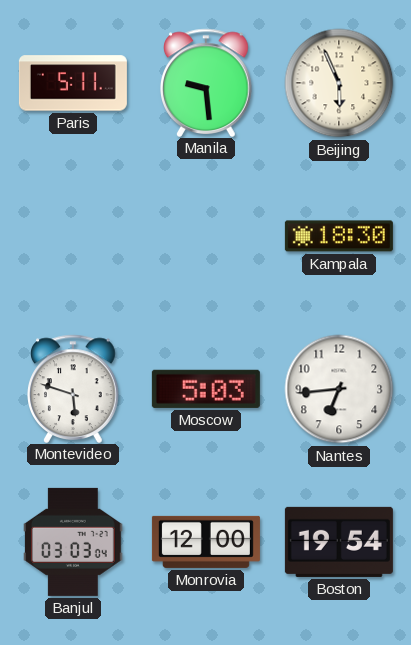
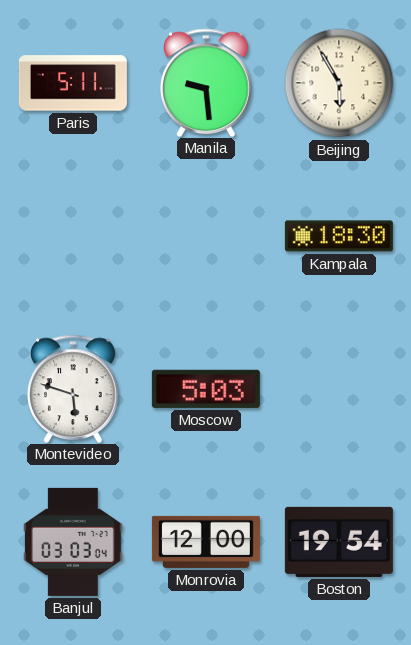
Beijing: 5:56 -> 5:55
Nantes: 6:44 -> none
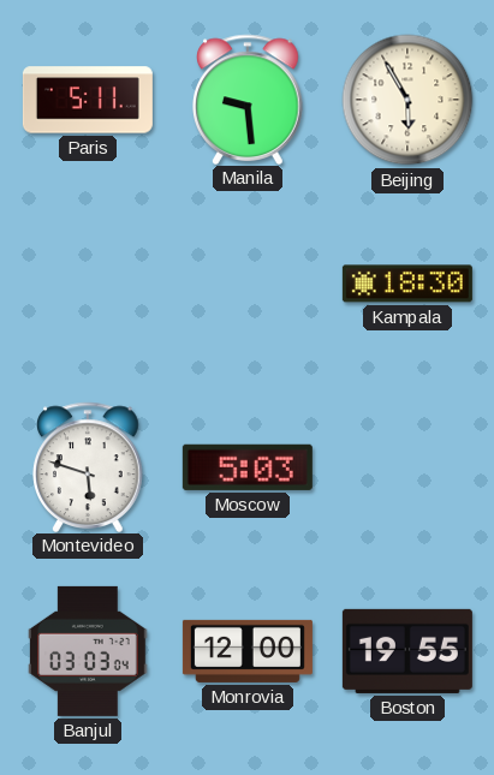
Boston: 19:54 -> 19:55
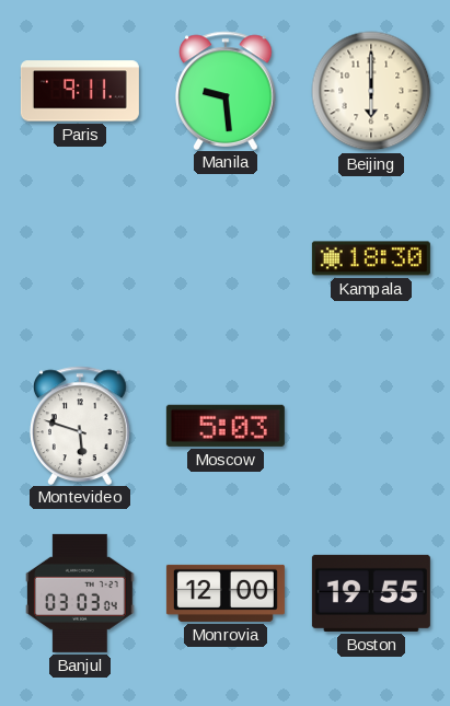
Paris: 5:11 -> 9:11
Beijing: 5:55 -> 6:00
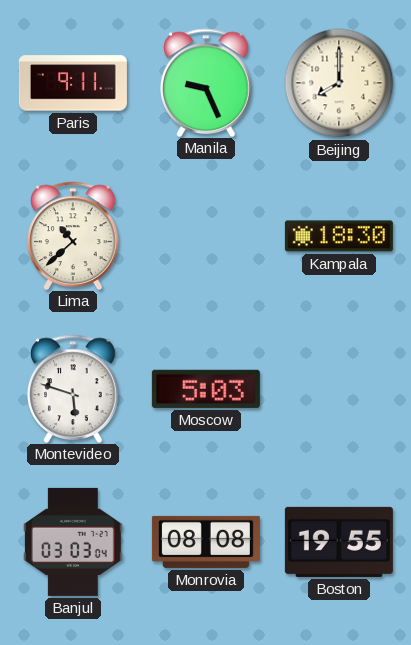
Manila: 9:29 -> 9:26
Beijing: 6:00 -> 8:00
Lima: none -> 10:38
Monrovia: 12:00 -> 08:08
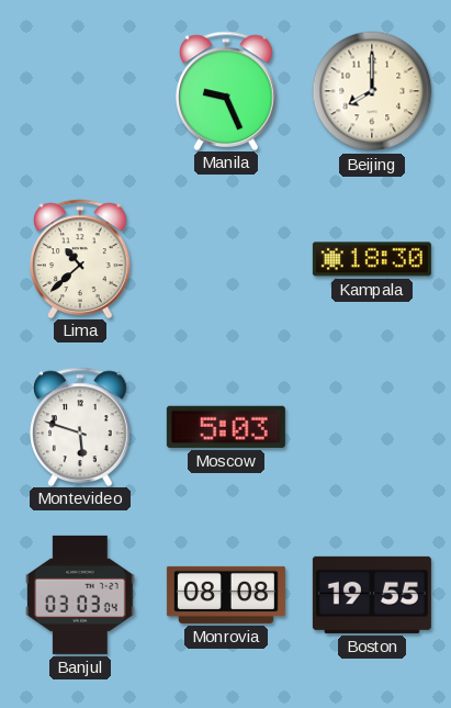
Paris: 9:11 -> none
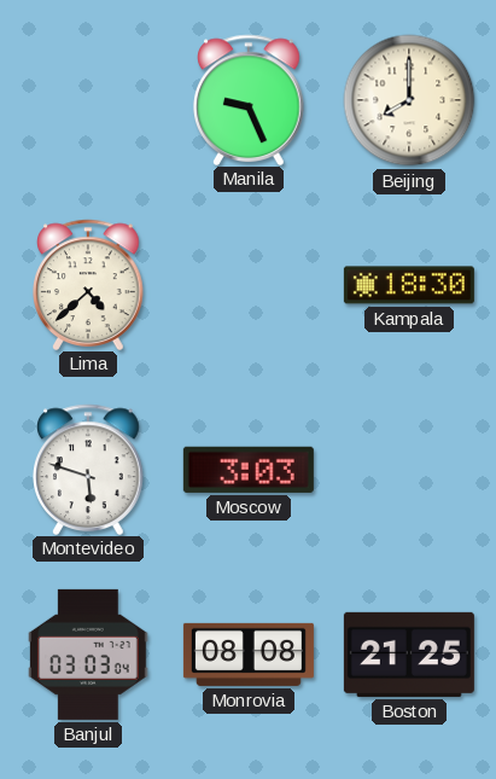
Lima: 10:38 -> 4:38
Moscow: 5:03 -> 3:03
Boston: 19:55 -> 21:25
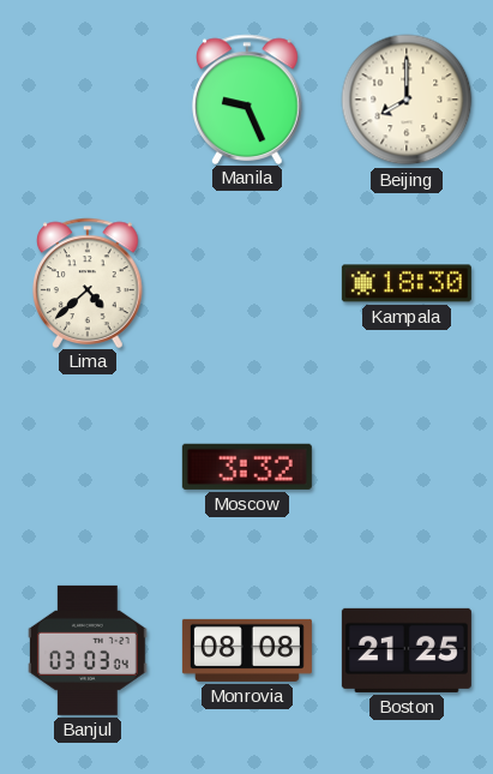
Montevideo: 5:48 -> none
Moscow: 3:03 -> 3:32
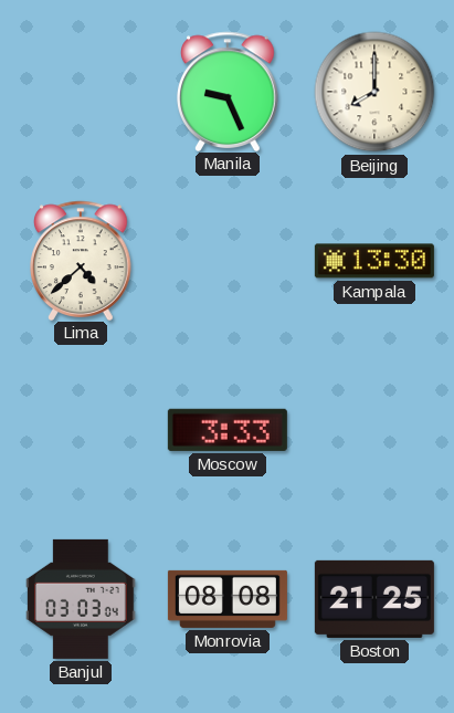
Kampala: 18:30 -> 13:30
Moscow: 3:32 -> 3:33
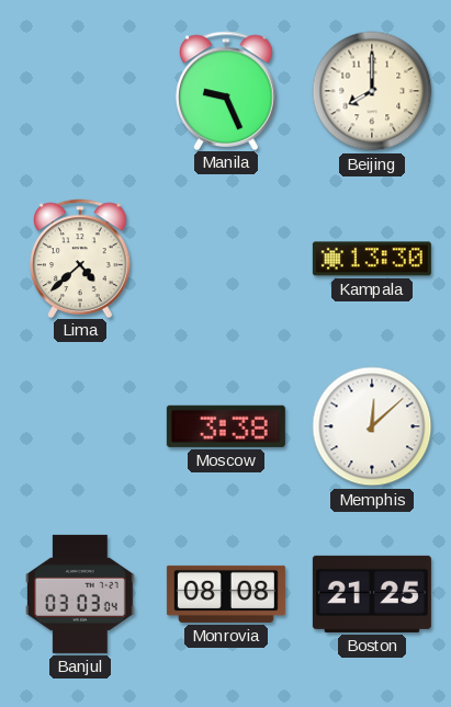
Moscow: 3:33 -> 3:38
Memphis: none -> 12:08
